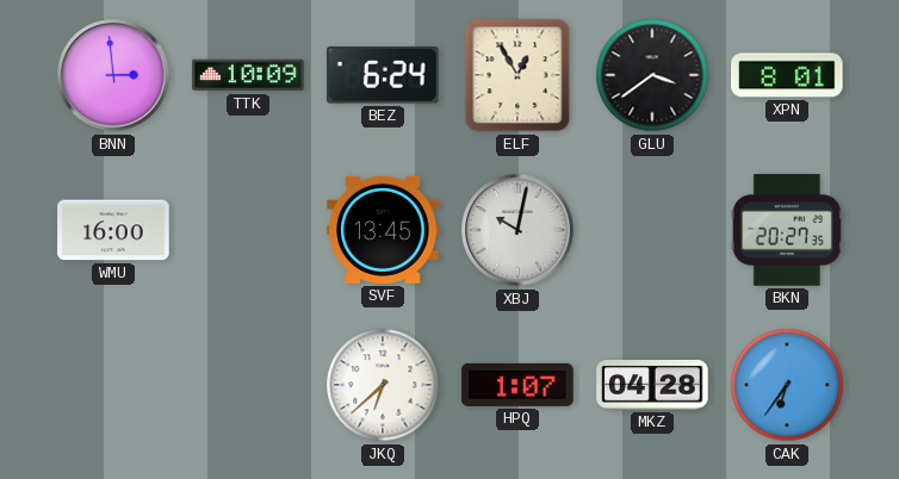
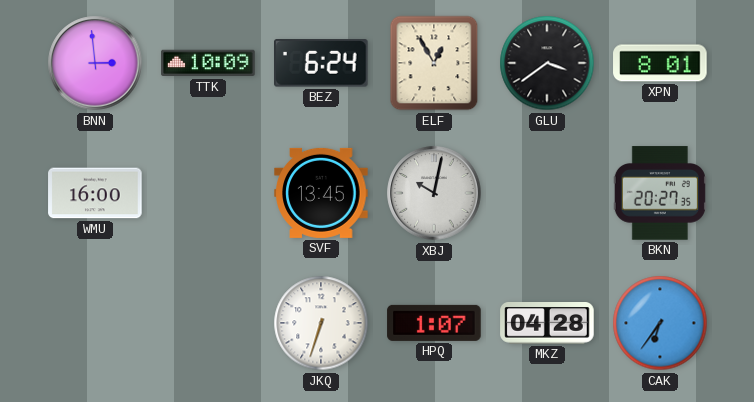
JKQ: 6:38 -> 6:33
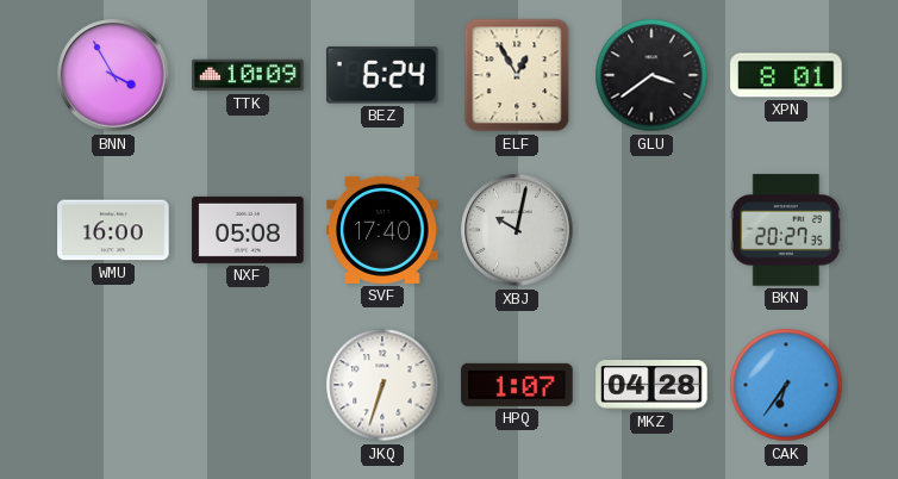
BNN: 2:59 -> 3:55
NXF: none -> 05:08
SVF: 13:45 -> 17:40
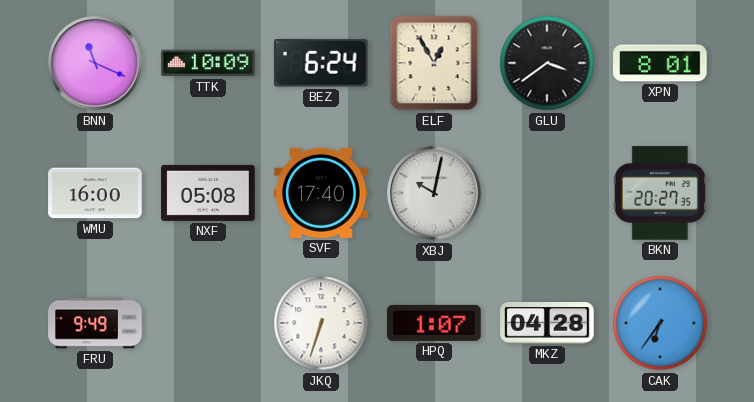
BNN: 3:55 -> 11:19
FRU: none -> 9:49
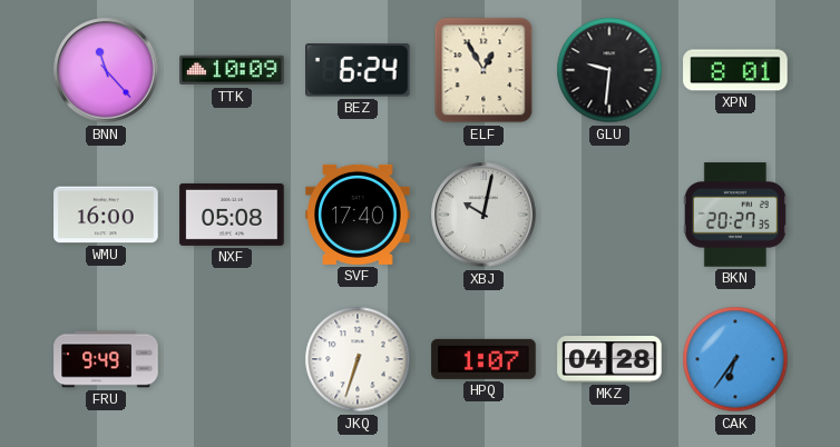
BNN: 11:19 -> 11:23
GLU: 3:39 -> 9:31
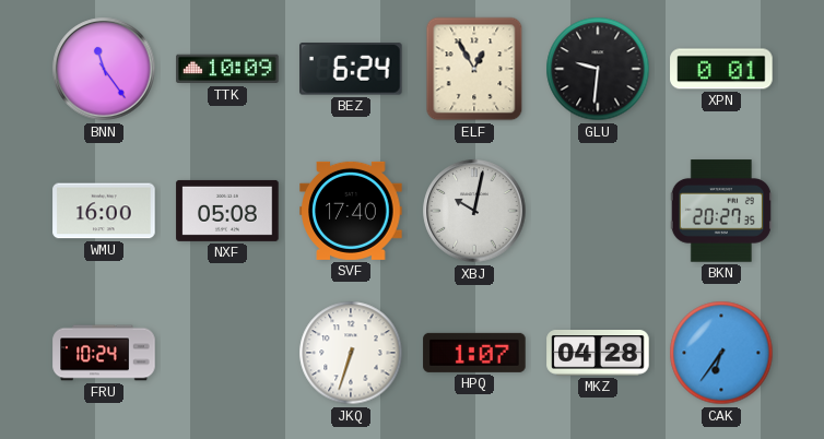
BNN: 11:23 -> 11:24
XPN: 8:01 -> 0:01
FRU: 9:49 -> 10:24
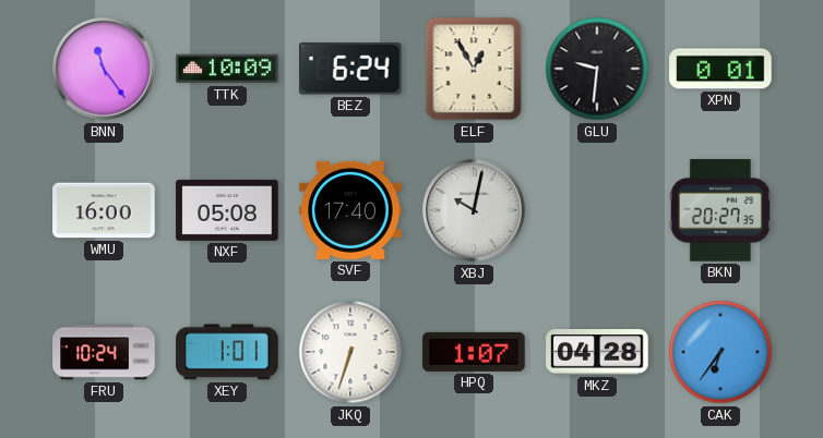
XEY: none -> 1:01
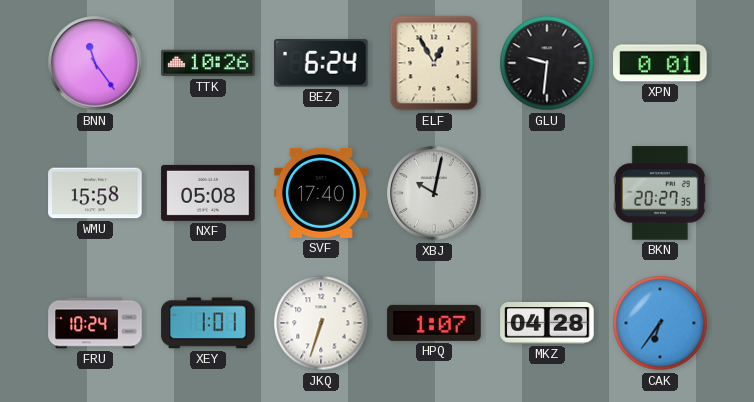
TTK: 10:09 -> 10:26
WMU: 16:00 -> 15:58
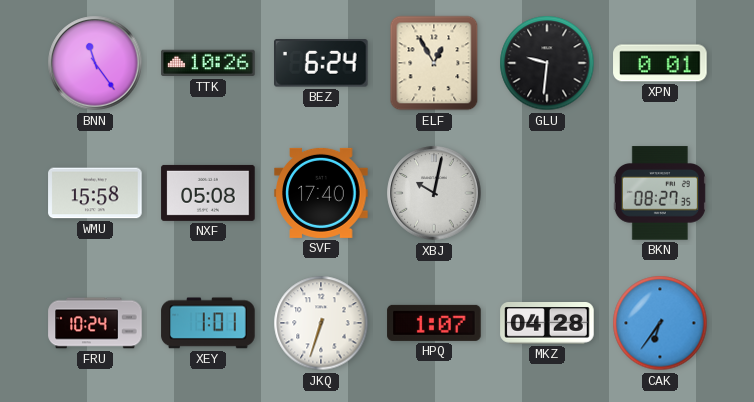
BKN: 20:27 -> 08:27
